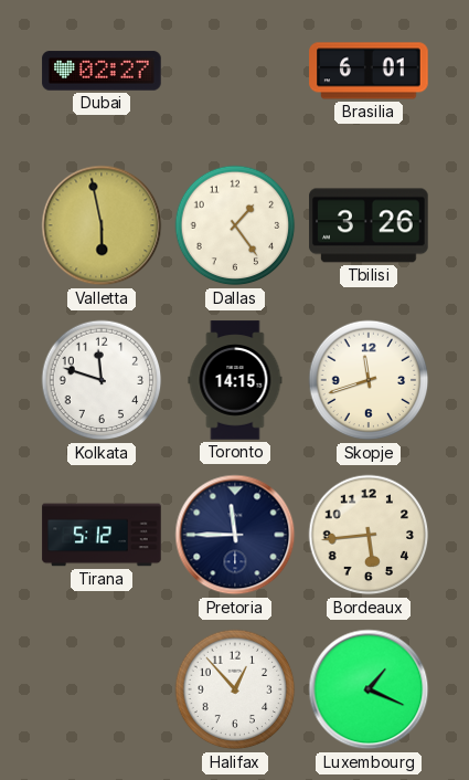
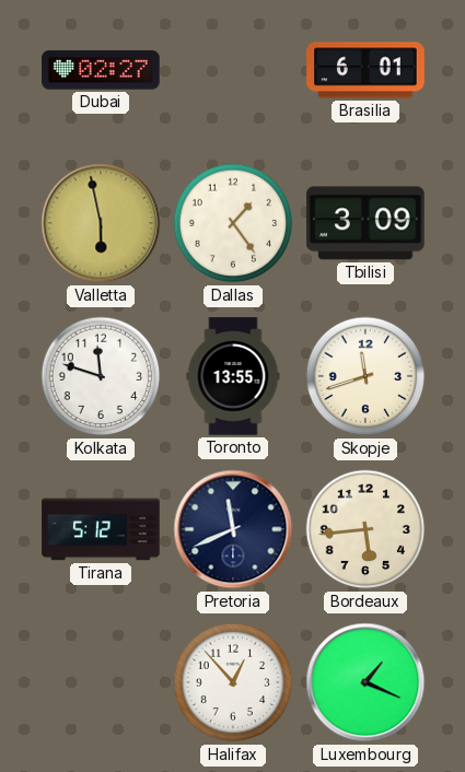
Tbilisi: 3:26 -> 3:09
Toronto: 14:15 -> 13:55
Pretoria: 11:45 -> 11:41
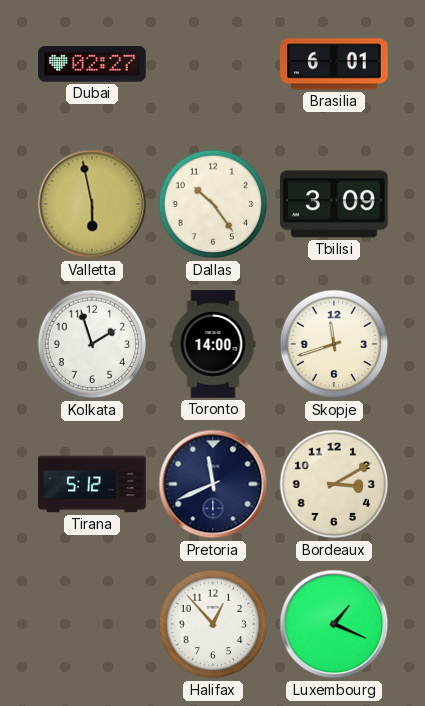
Dallas: 1:24 -> 10:24
Kolkata: 11:48 -> 1:57
Toronto: 13:55 -> 14:00
Bordeaux: 5:44 -> 3:10
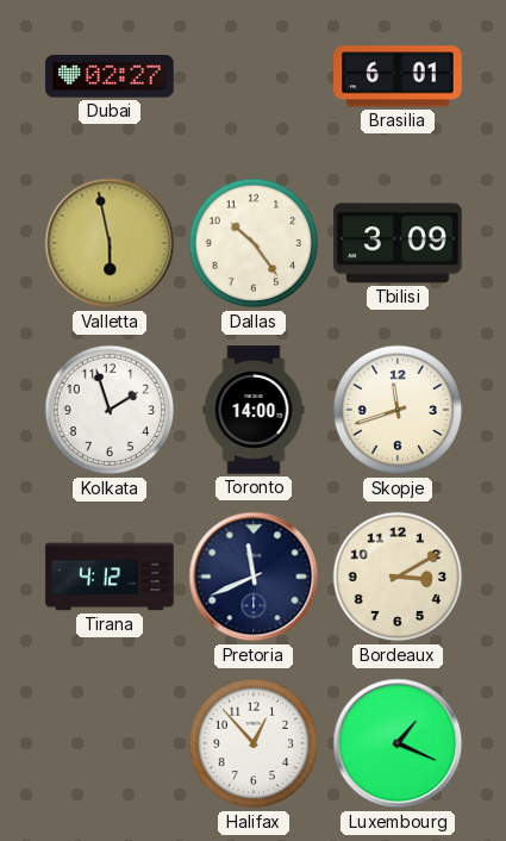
Tirana: 5:12 -> 4:12
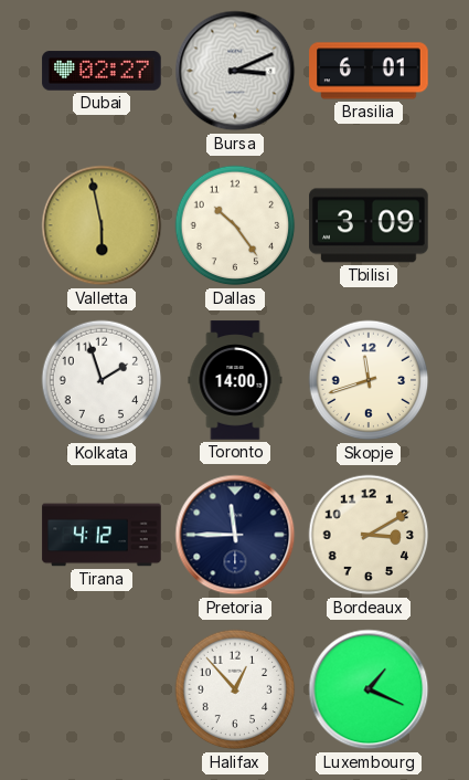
Bursa: none -> 3:11
Pretoria: 11:41 -> 11:45
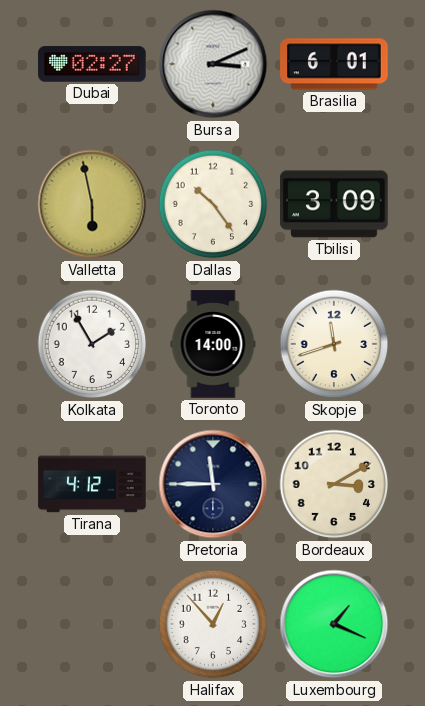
Kolkata: 1:57 -> 1:55
